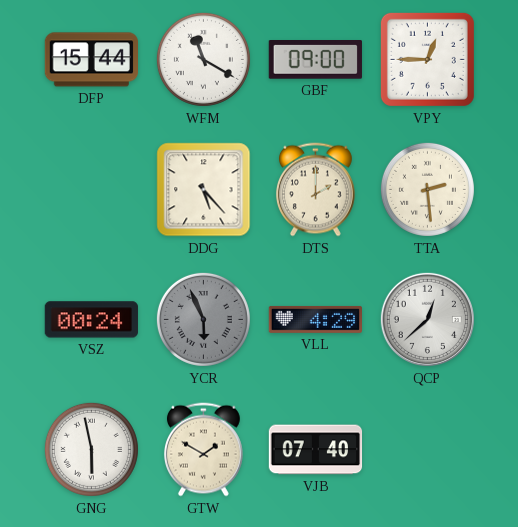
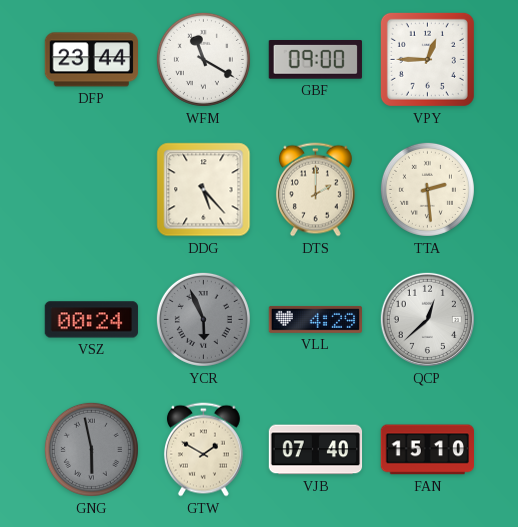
DFP: 15:44 -> 23:44
GNG dial: white -> grey
FAN: none -> 15:10
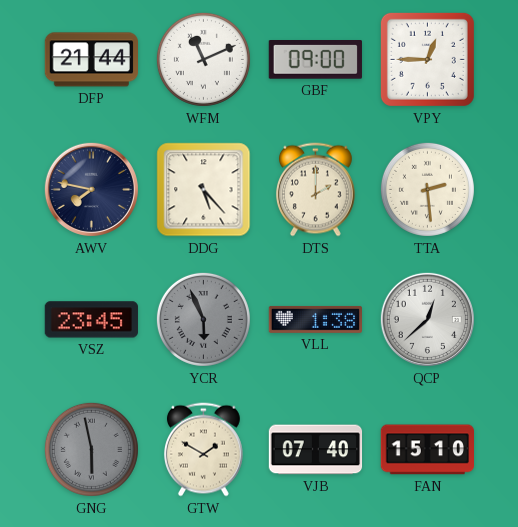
DFP: 23:44 -> 21:44
WFM: 11:20 -> 11:11
AWV: none -> 7:47
VSZ: 00:24 -> 23:45
VLL: 4:29 -> 1:38
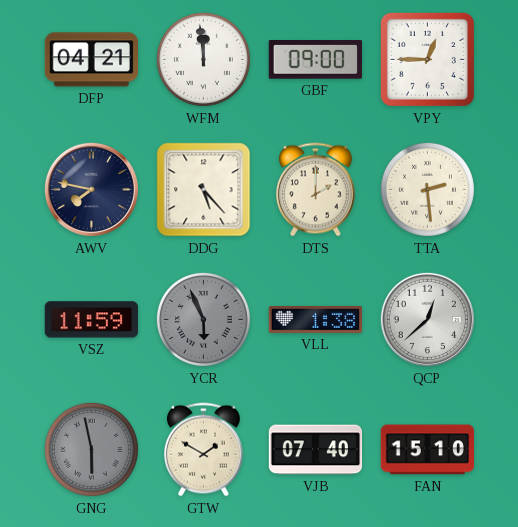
DFP: 21:44 -> 04:21
WFM: 11:11 -> 11:59
VSZ: 23:45 -> 11:59
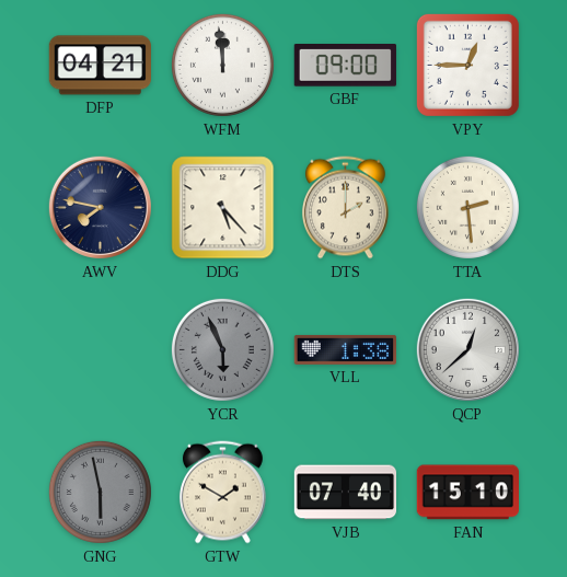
VSZ: 11:59 -> none
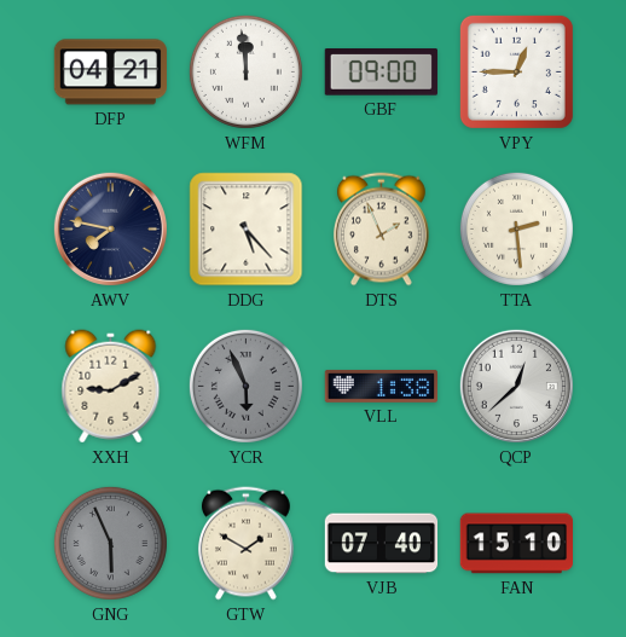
DTS: 2:00 -> 1:56
XXH: none -> 9:10
GNG: 5:58 -> 5:56
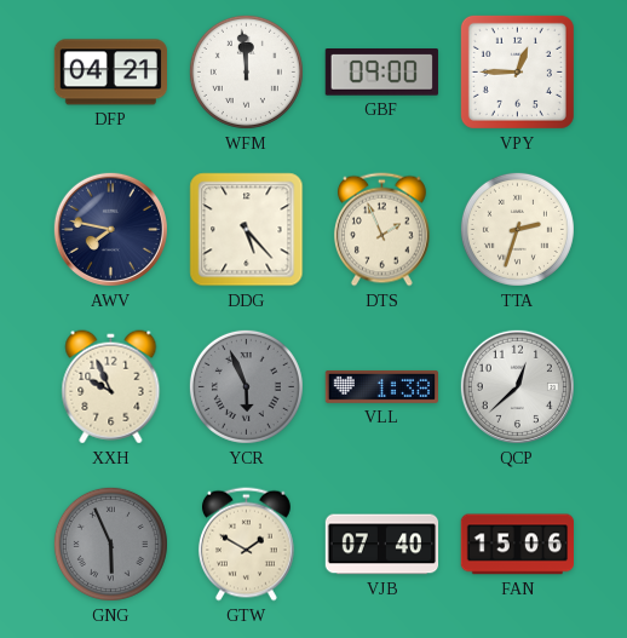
TTA: 2:29 -> 2:33
XXH: 9:10 -> 9:56
FAN: 15:10 -> 15:06
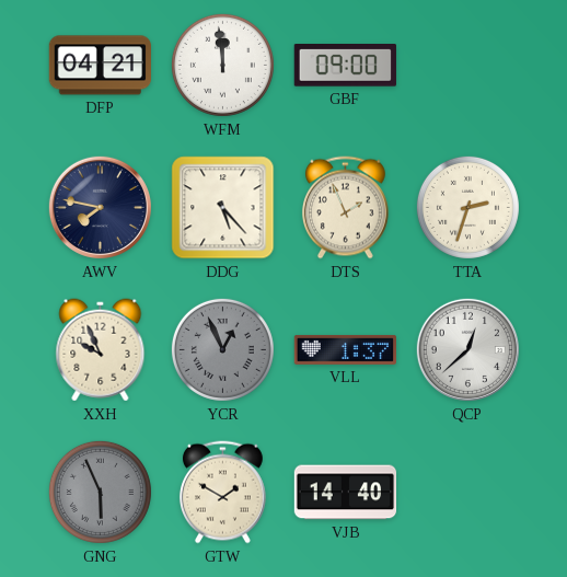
VPY: 12:45 -> none
YCR: 5:56 -> 12:56
VLL: 1:38 -> 1:37
VJB: 07:40 -> 14:40
FAN: 15:06 -> none
